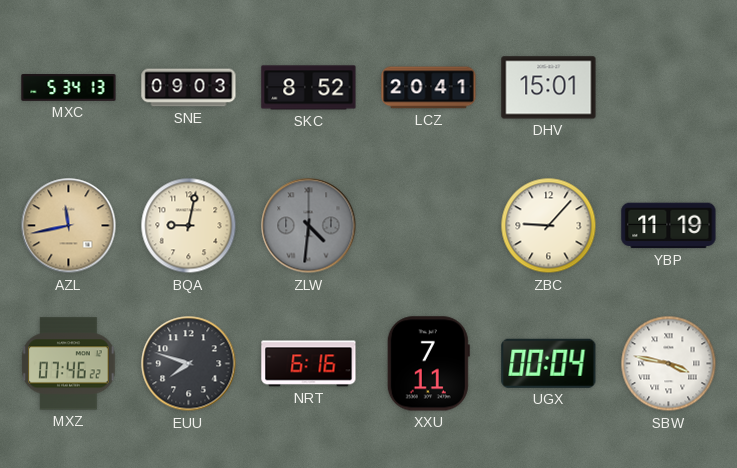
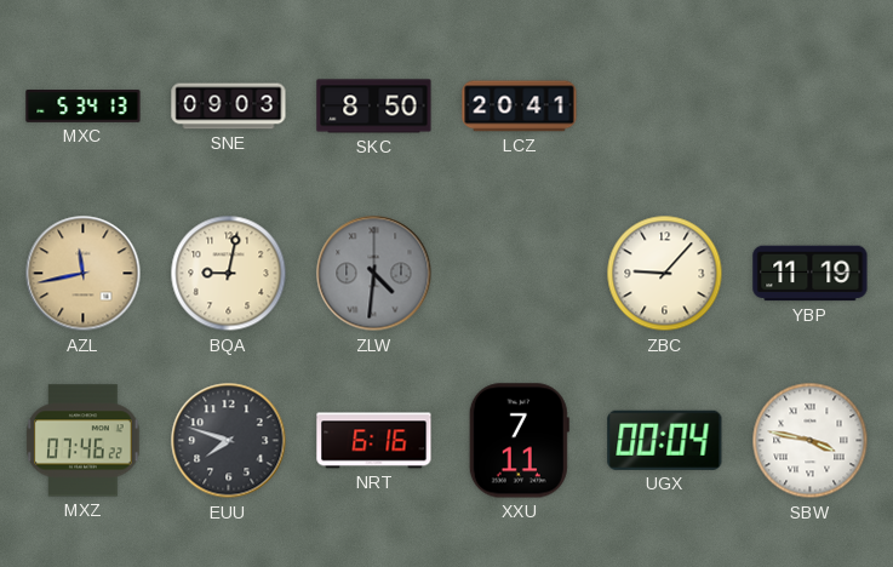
SKC: 8:52 -> 8:50
DHV: 15:01 -> none
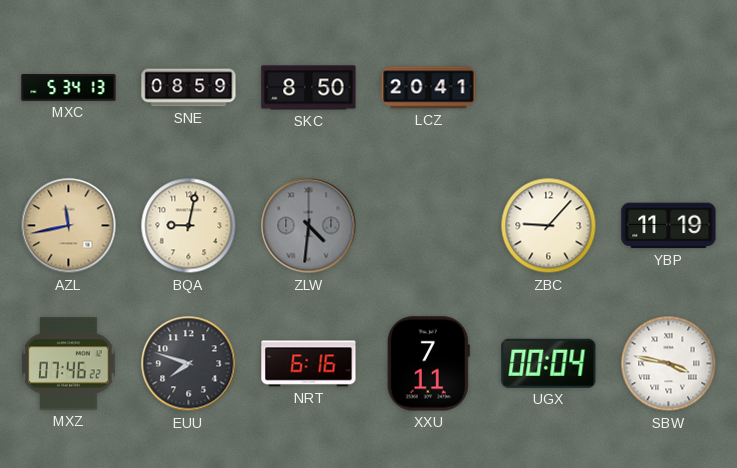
SNE: 09:03 -> 08:59
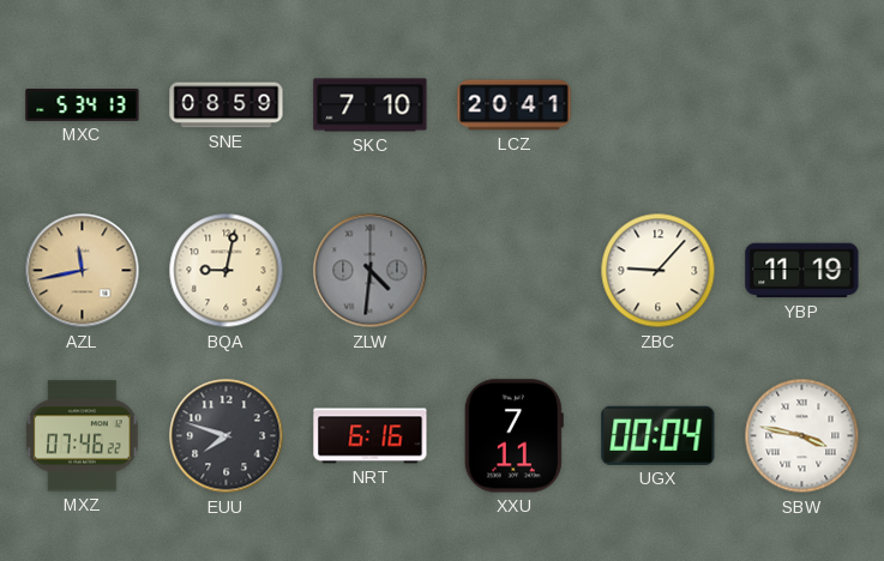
SKC: 8:50 -> 7:10
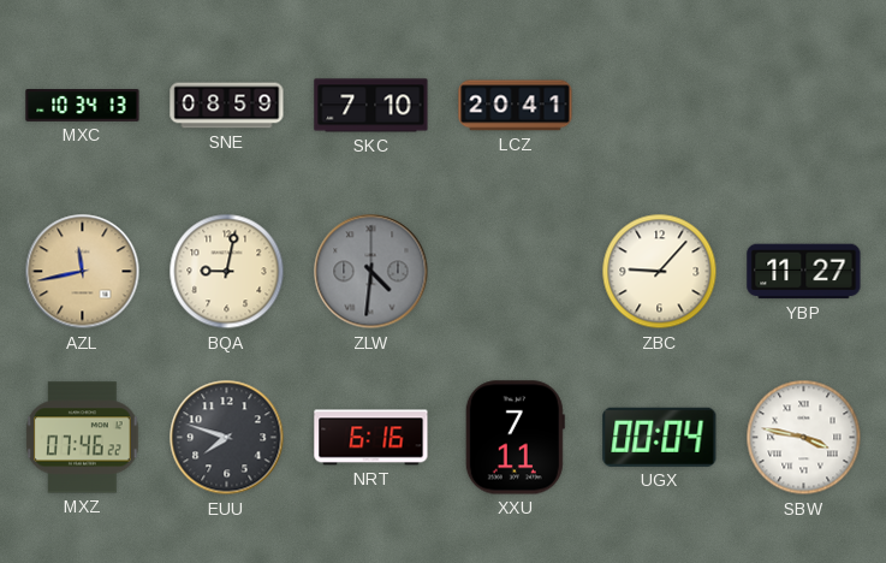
MXC: 5:34 -> 10:34
YBP: 11:19 -> 11:27
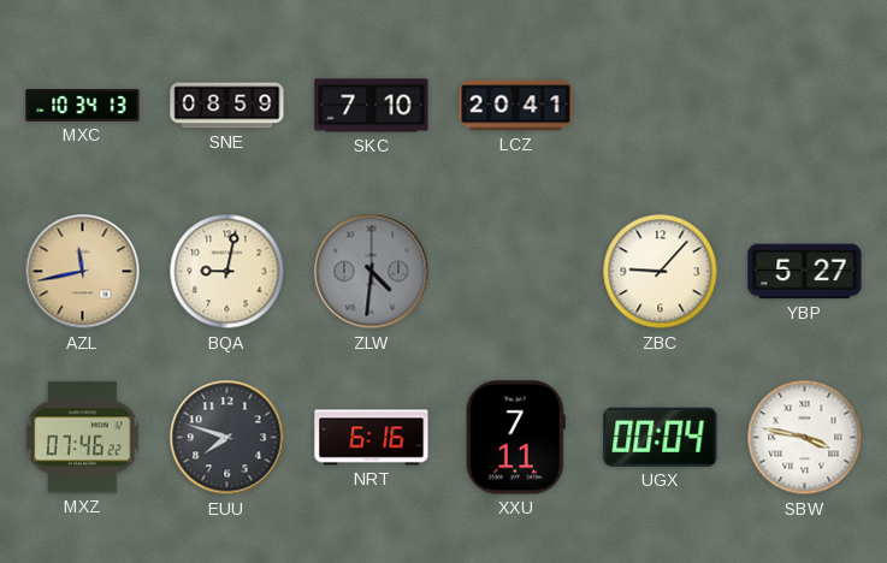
YBP: 11:27 -> 5:27
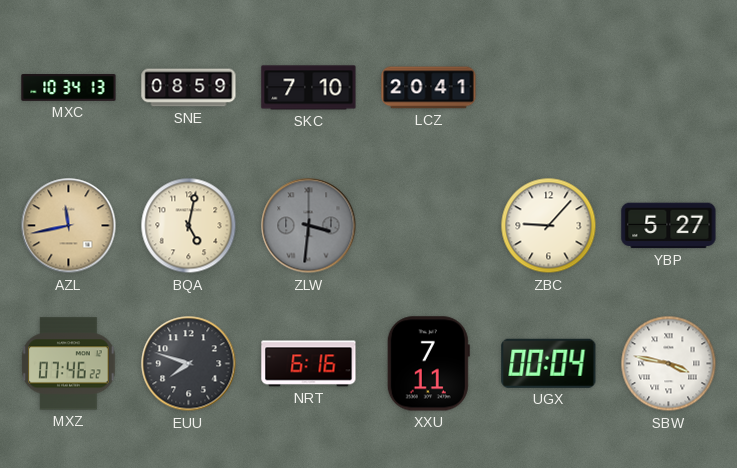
BQA: 9:02 -> 5:02
ZLW: 4:31 -> 3:31
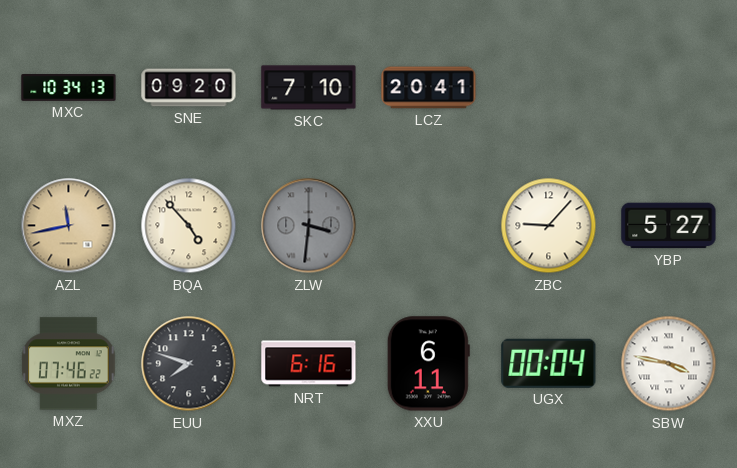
SNE: 08:59 -> 09:20
BQA: 5:02 -> 4:53
XXU: 7:11 -> 6:11
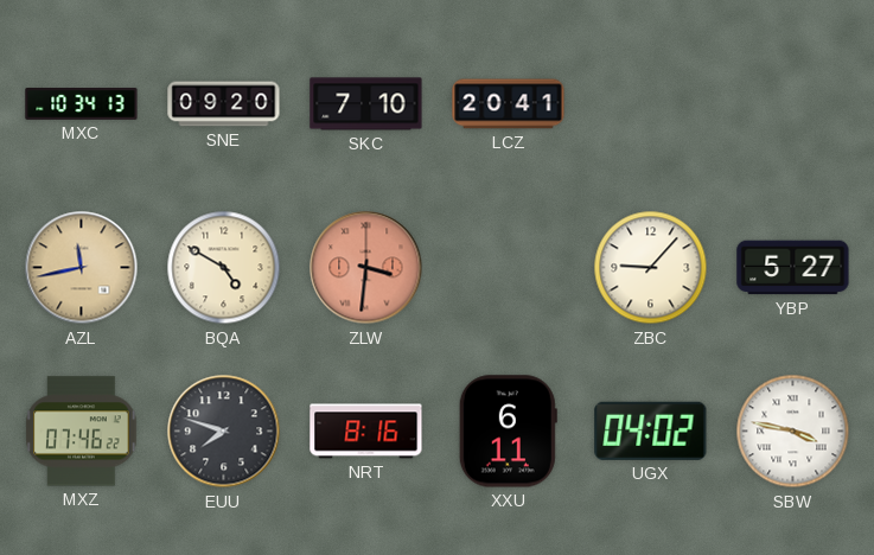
BQA: 4:53 -> 4:50
ZLW dial: grey -> salmon
NRT: 6:16 -> 8:16
UGX: 00:04 -> 04:02
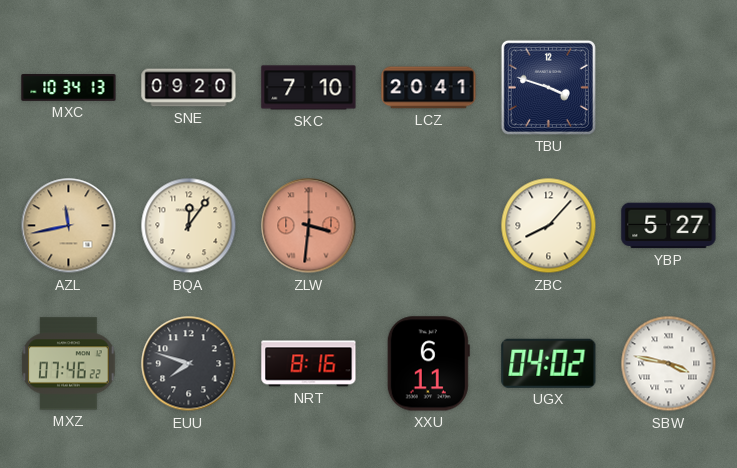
TBU: none -> 3:48
BQA: 4:50 -> 12:06
ZBC: 9:07 -> 8:07
